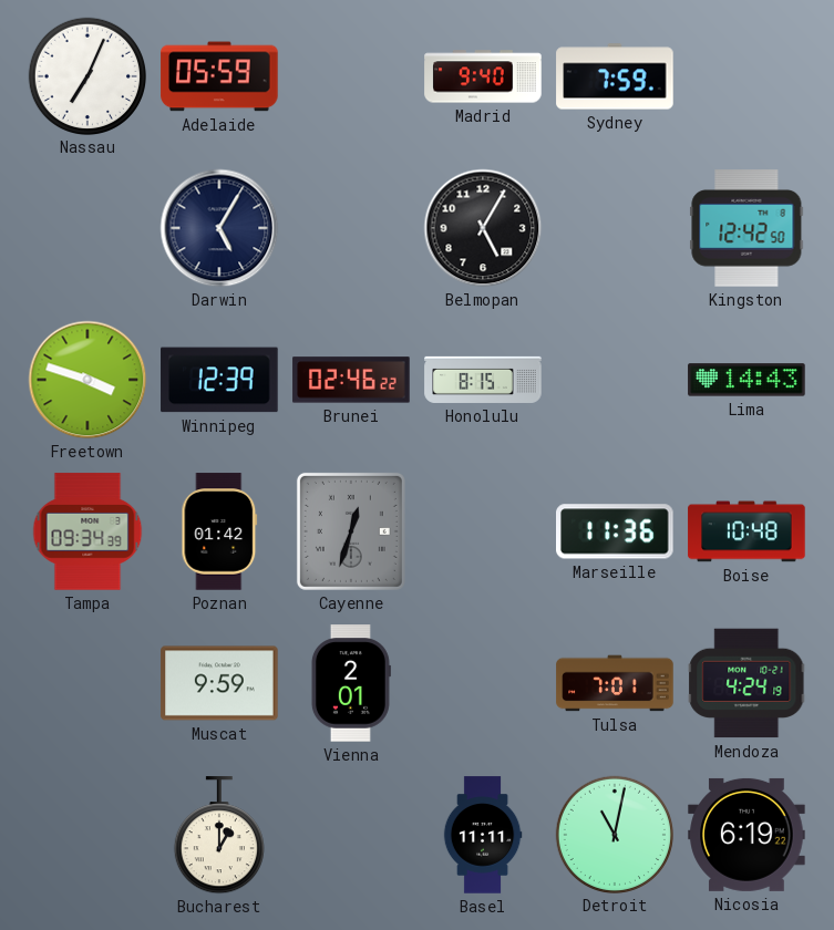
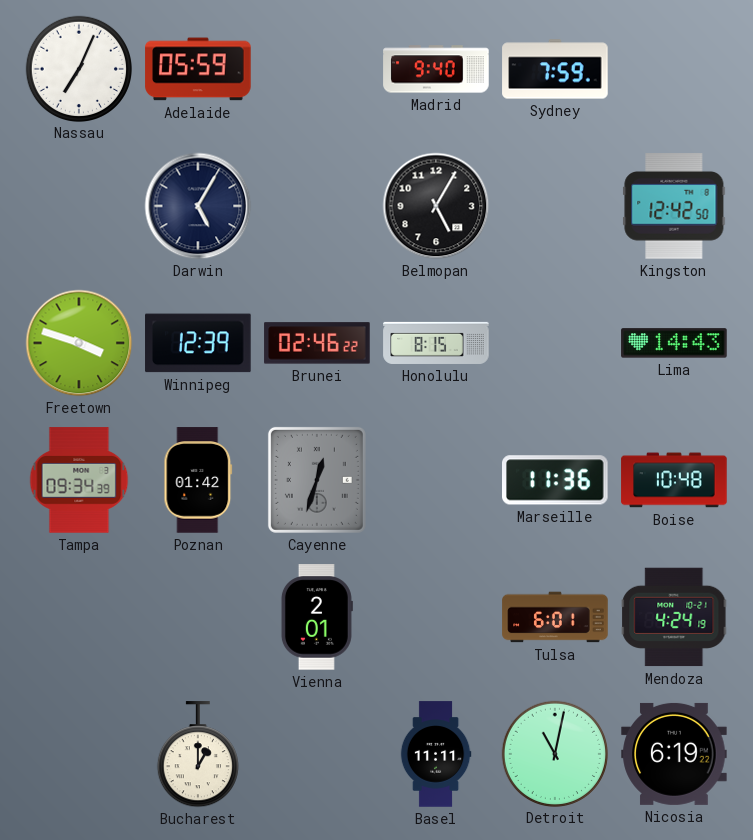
Muscat: 9:59 -> none
Tulsa: 7:01 -> 6:01
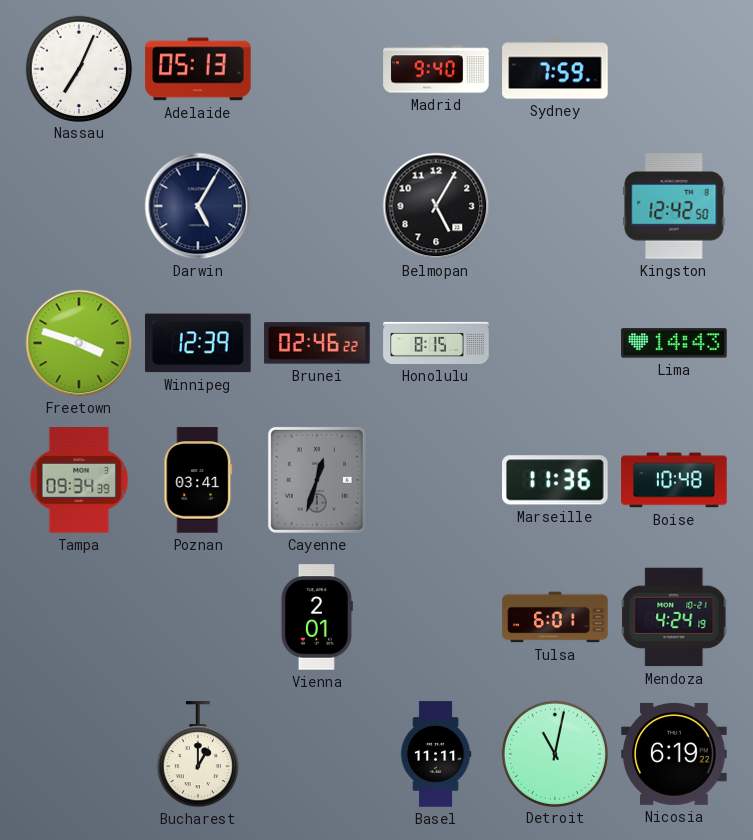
Adelaide: 05:59 -> 05:13
Poznan: 01:42 -> 03:41
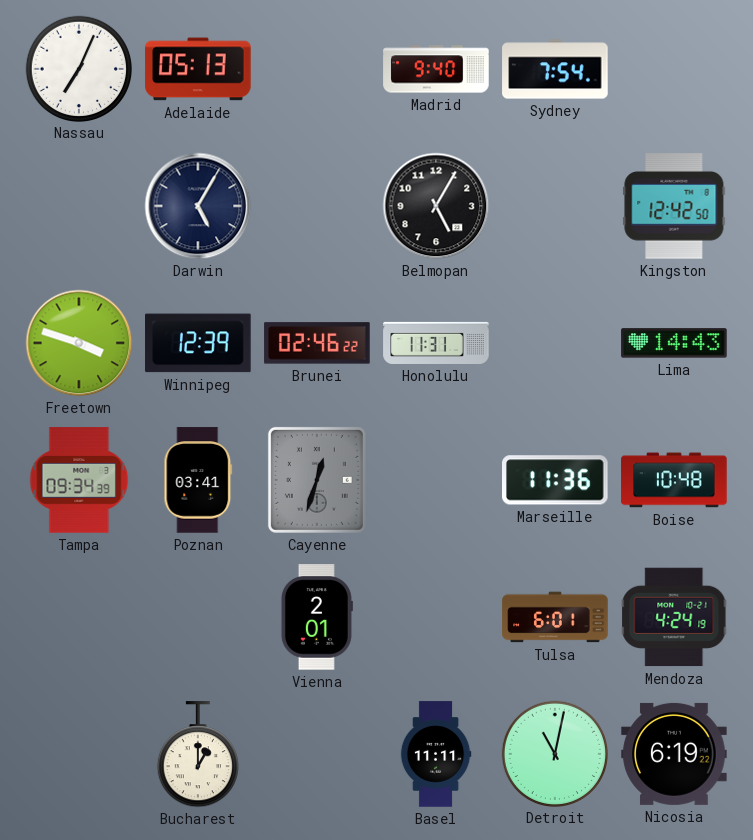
Sydney: 7:59 -> 7:54
Honolulu: 8:15 -> 11:31
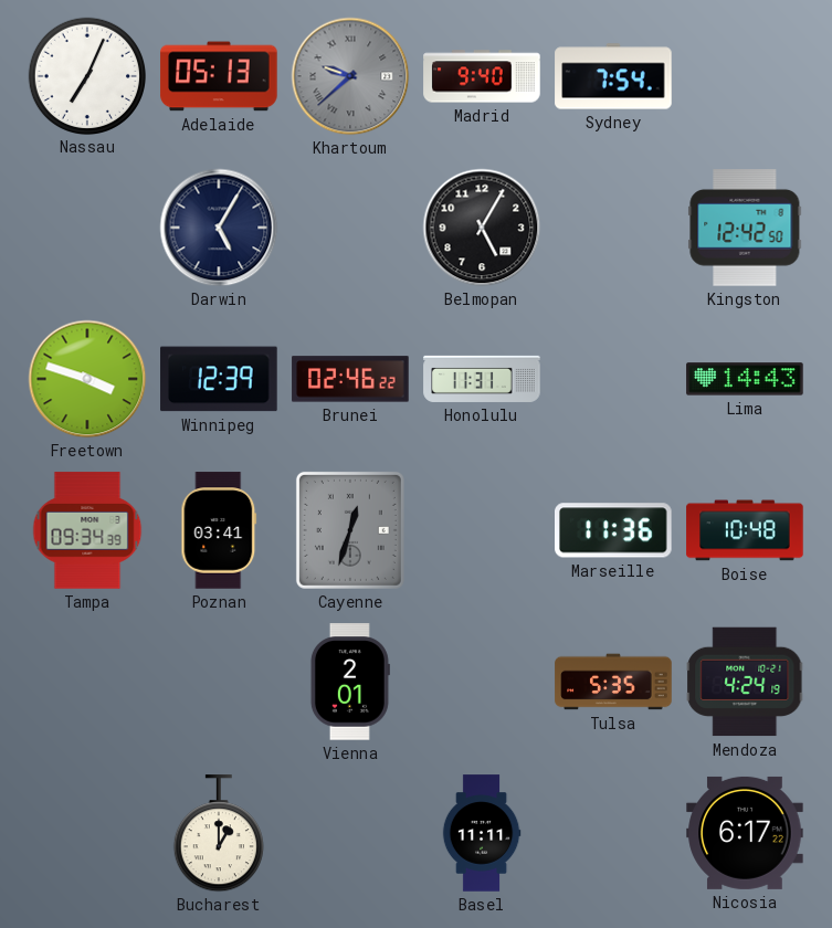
Khartoum: none -> 9:38
Tulsa: 6:01 -> 5:35
Detroit: 11:02 -> none
Nicosia: 6:19 -> 6:17
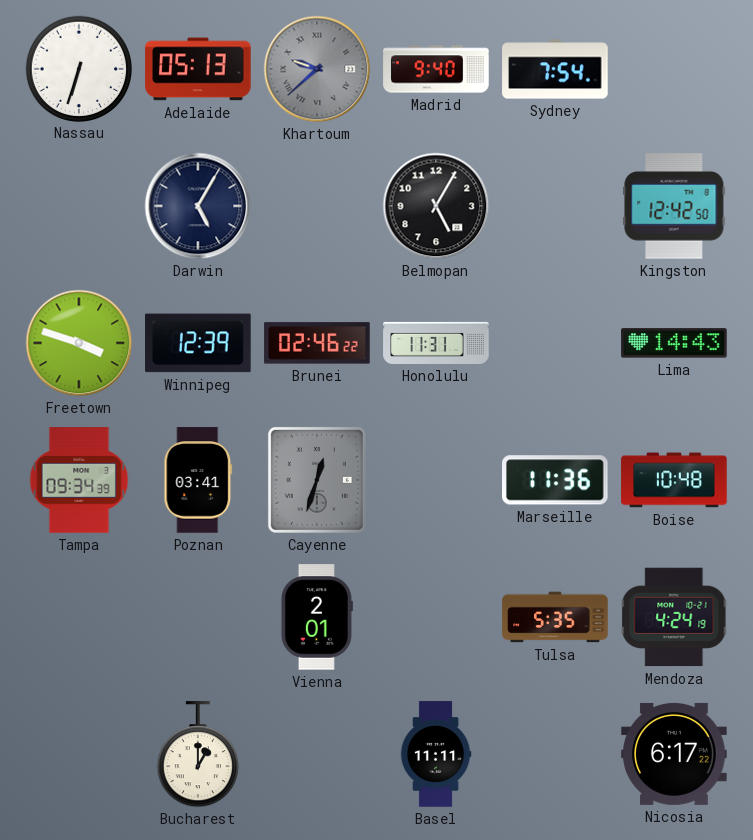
Nassau: 7:04 -> 6:33
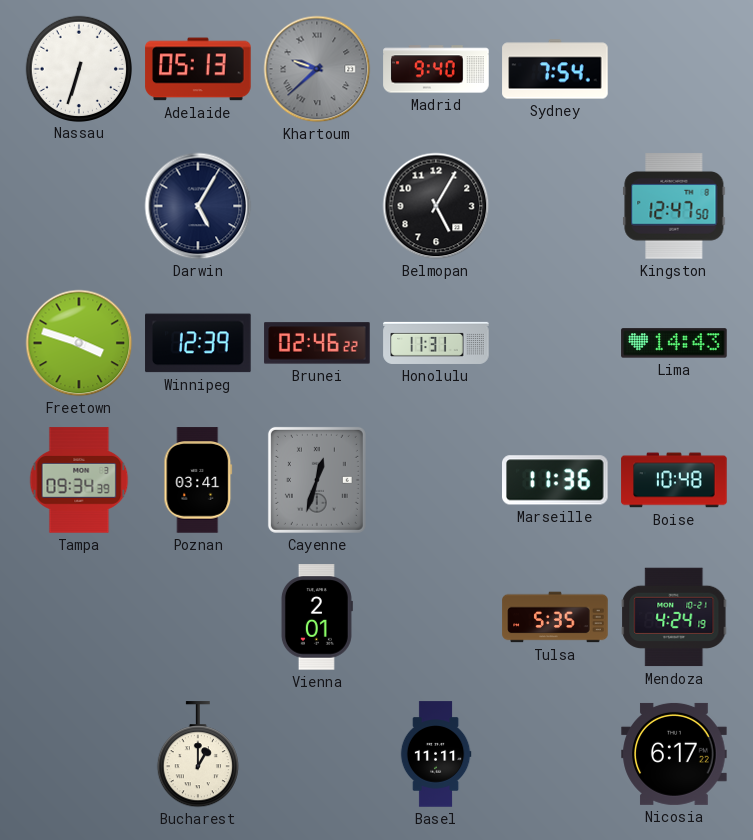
Kingston: 12:42 -> 12:47
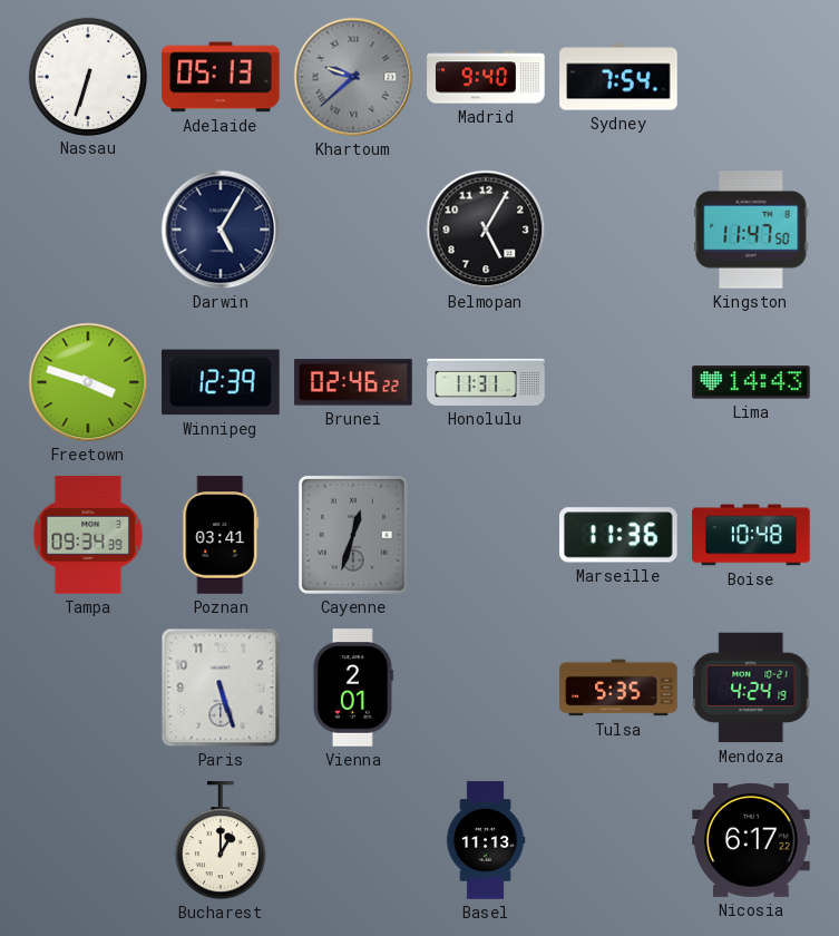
Kingston: 12:47 -> 11:47
Paris: none -> 5:27
Basel: 11:11 -> 11:13
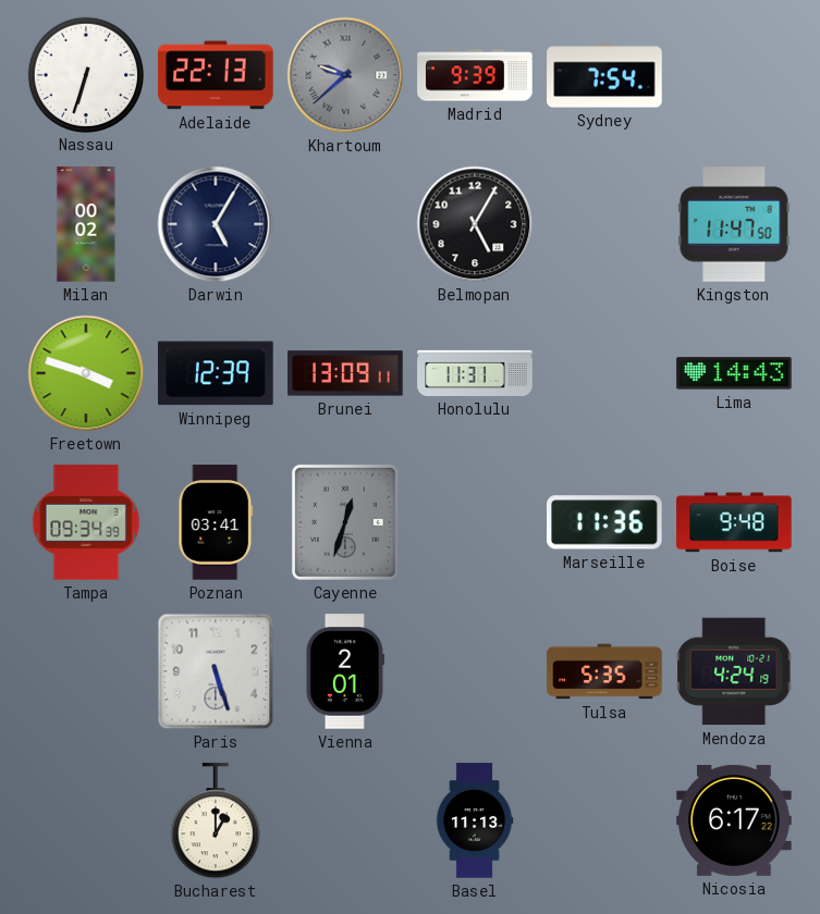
Adelaide: 05:13 -> 22:13
Madrid: 9:40 -> 9:39
Milan: none -> 00:02
Brunei: 02:46 -> 13:09
Boise: 10:48 -> 9:48
